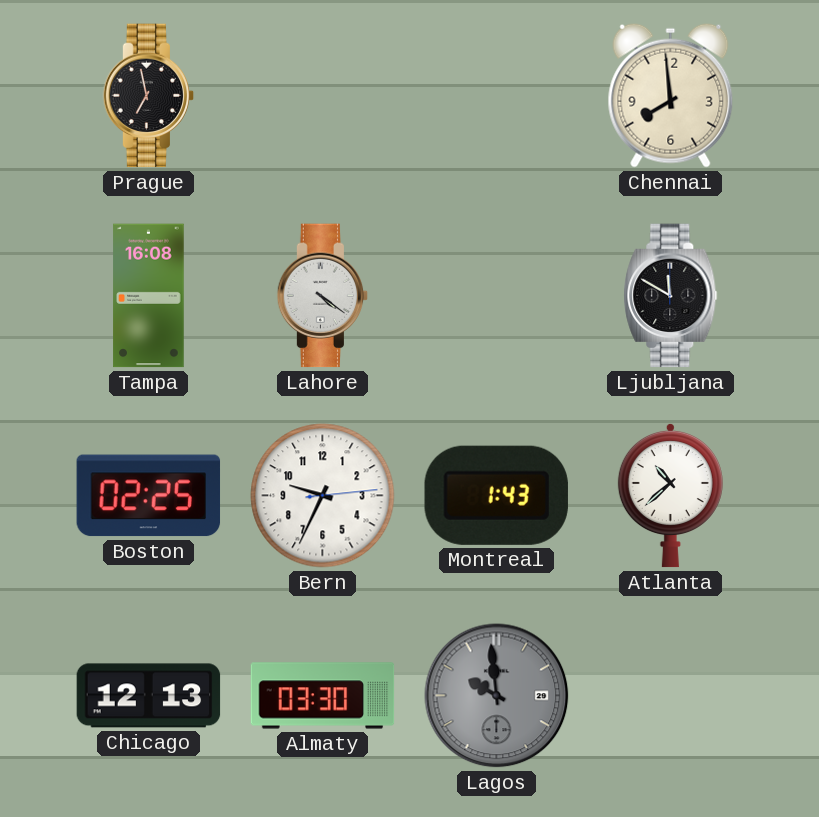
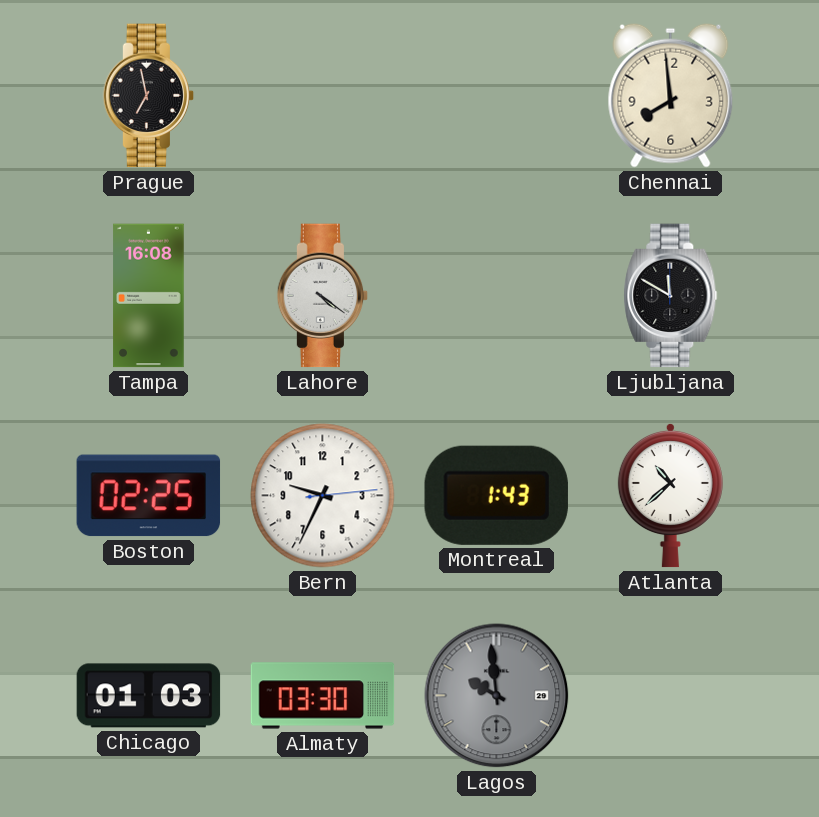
Chicago: 12:13 -> 01:03
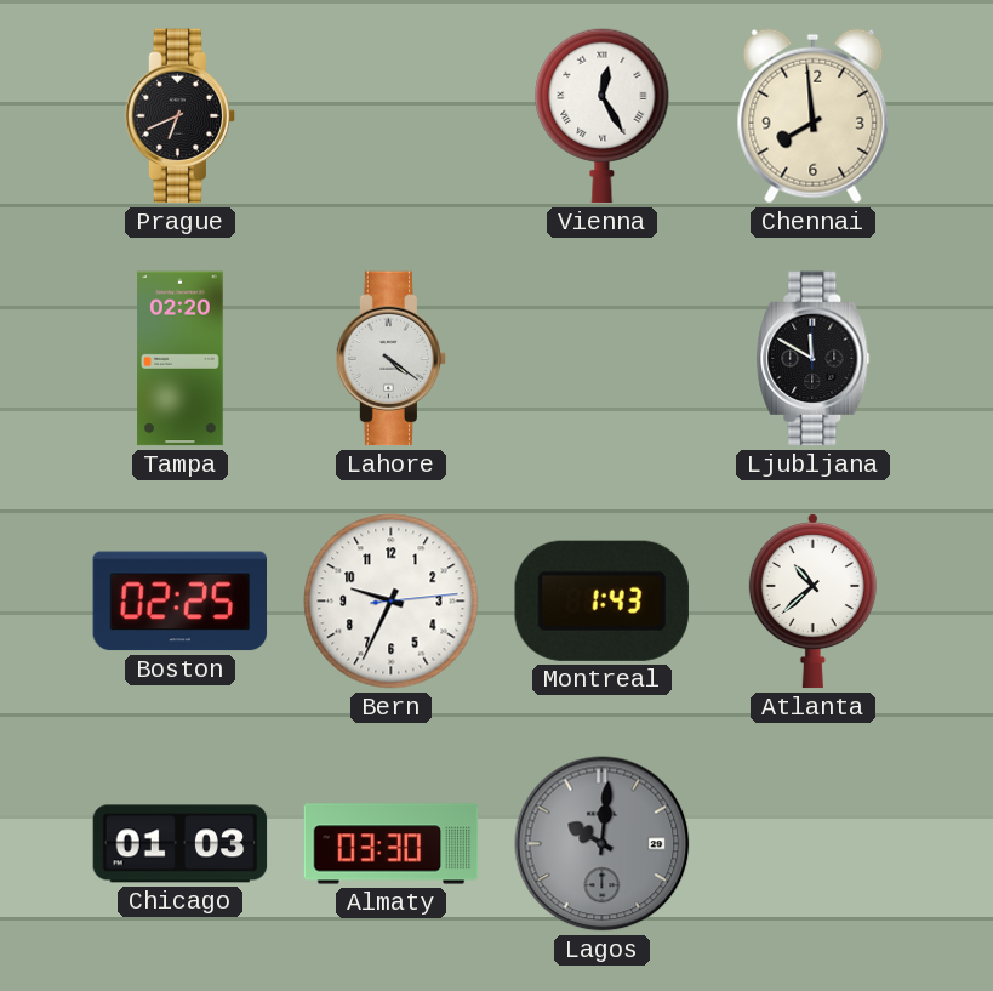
Prague: 6:58 -> 6:41
Vienna: none -> 12:25
Tampa: 16:08 -> 02:20
Lagos: 9:59 -> 10:01
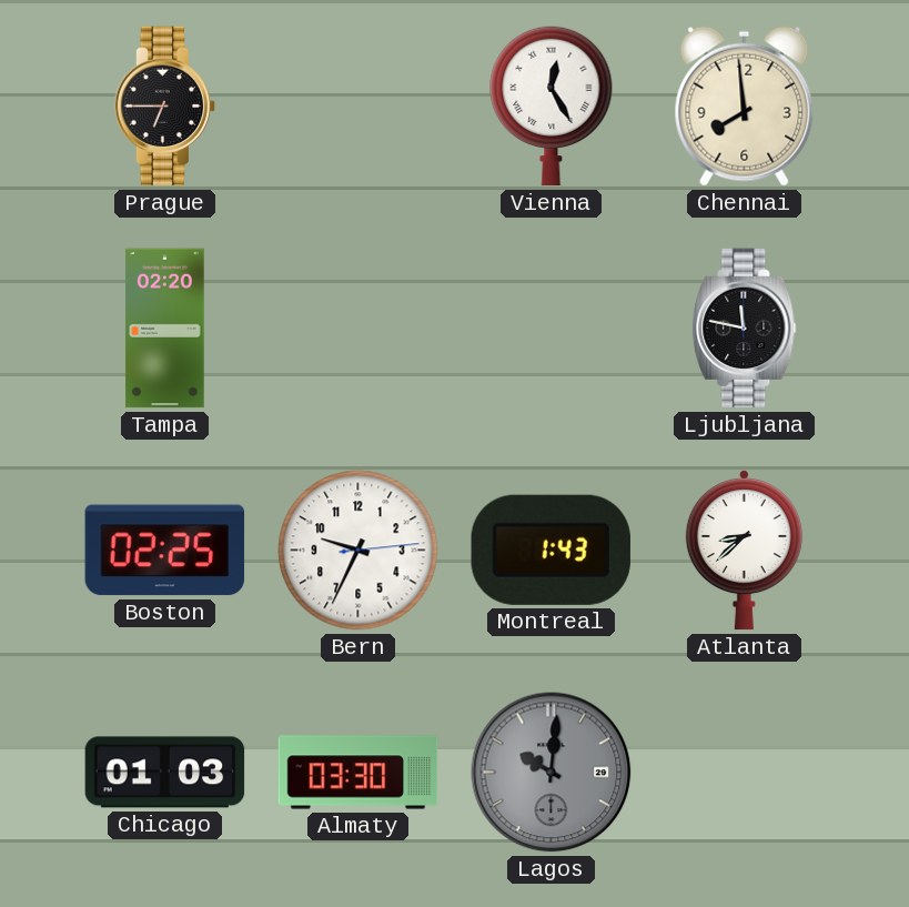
Prague: 6:41 -> 6:45
Lahore: 4:21 -> none
Ljubljana: 11:50 -> 11:47
Atlanta: 10:38 -> 8:38
